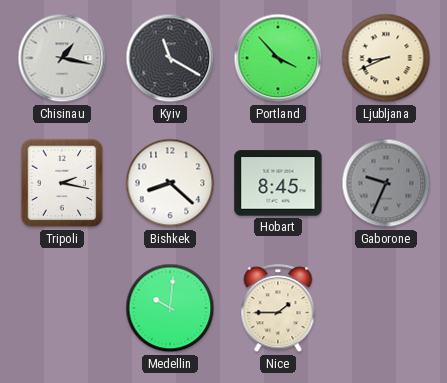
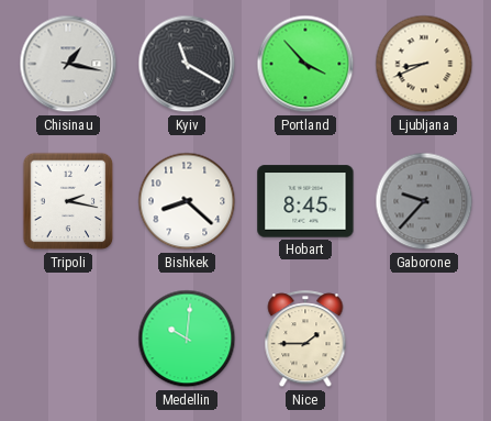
Gaborone: 9:34 -> 9:37
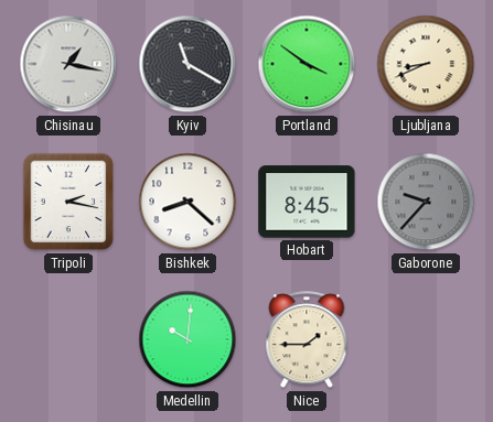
Portland: 3:53 -> 3:51
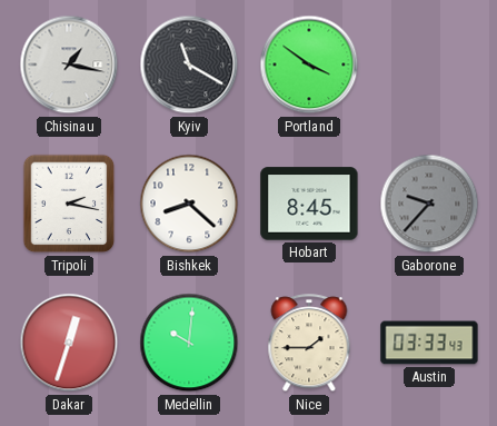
Ljubljana: 8:41 -> none
Dakar: none -> 12:33
Austin: none -> 03:33
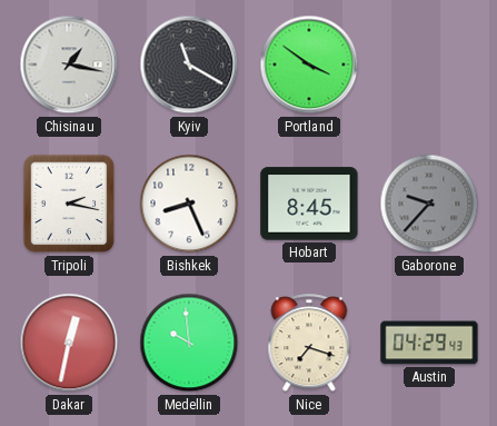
Bishkek: 8:22 -> 8:26
Dakar: 12:33 -> 12:32
Medellin: 10:01 -> 9:59
Nice: 1:45 -> 7:18
Austin: 03:33 -> 04:29
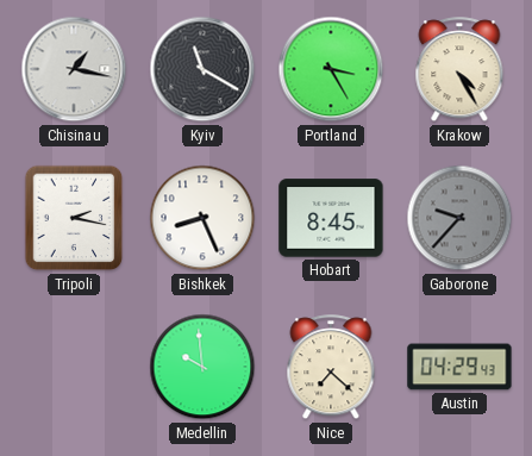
Portland: 3:51 -> 3:25
Krakow: none -> 4:25
Dakar: 12:32 -> none
Nice: 7:18 -> 7:22
